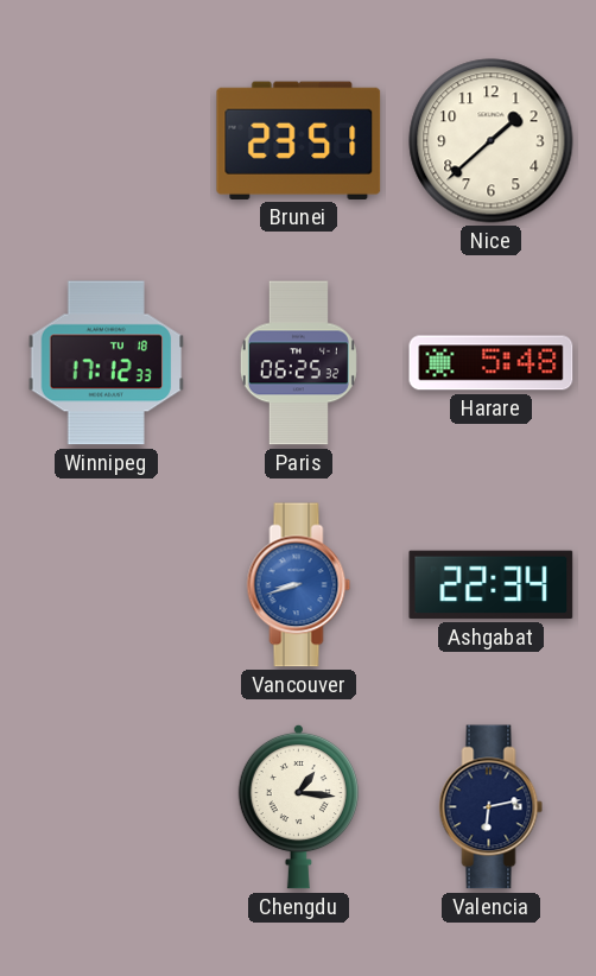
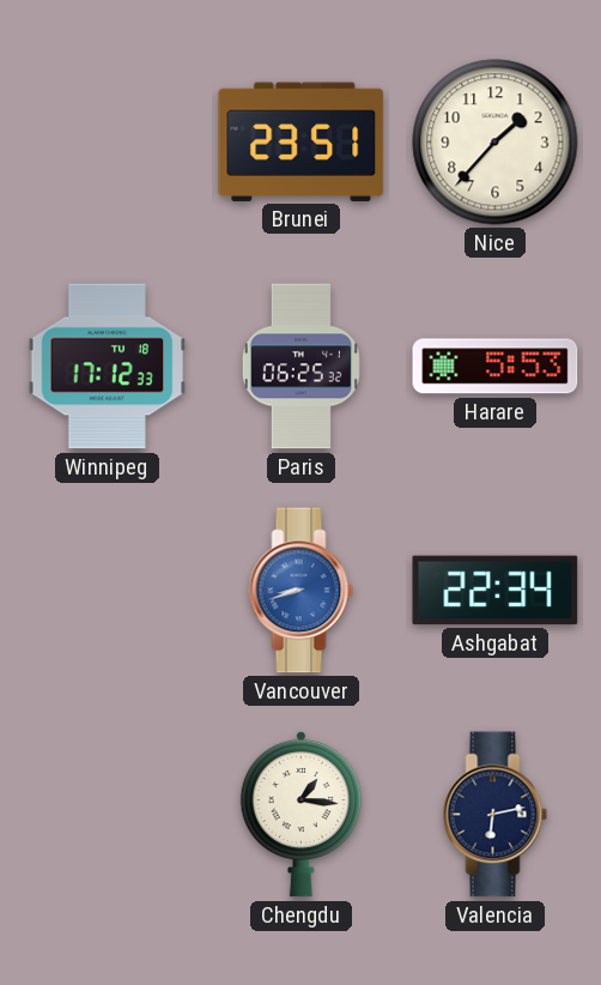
Nice: 1:38 -> 1:37
Harare: 5:48 -> 5:53
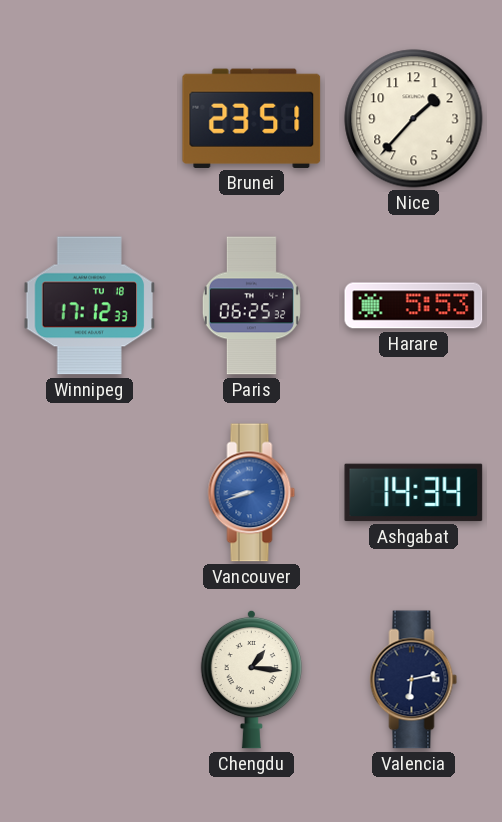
Ashgabat: 22:34 -> 14:34
